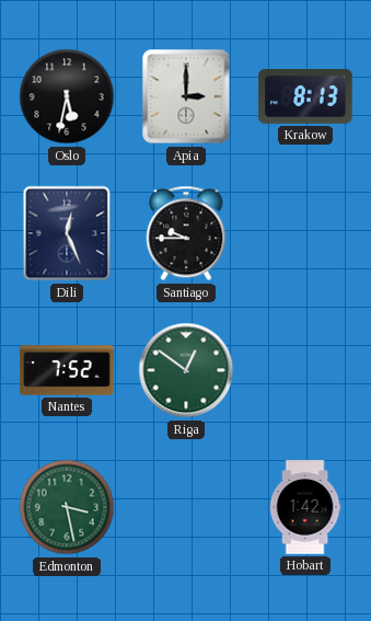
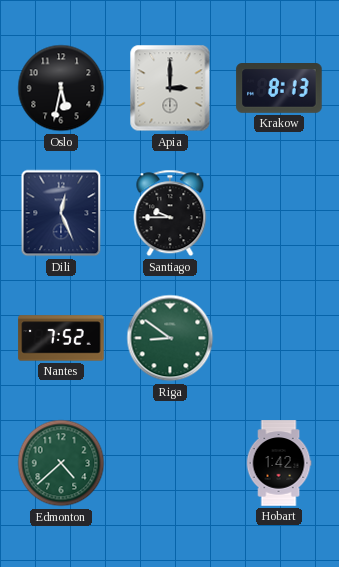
Riga: 12:51 -> 8:51
Edmonton: 3:28 -> 4:38
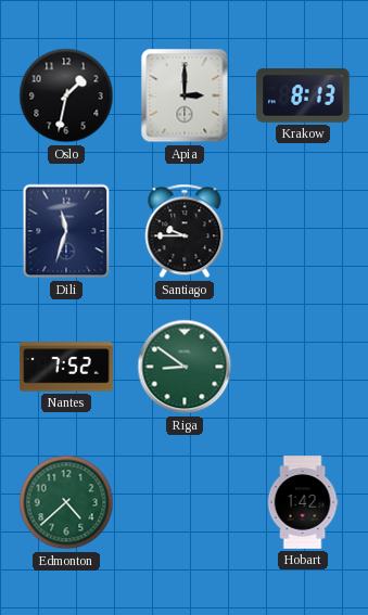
Oslo: 5:32 -> 1:32
Dili: 12:26 -> 11:33
